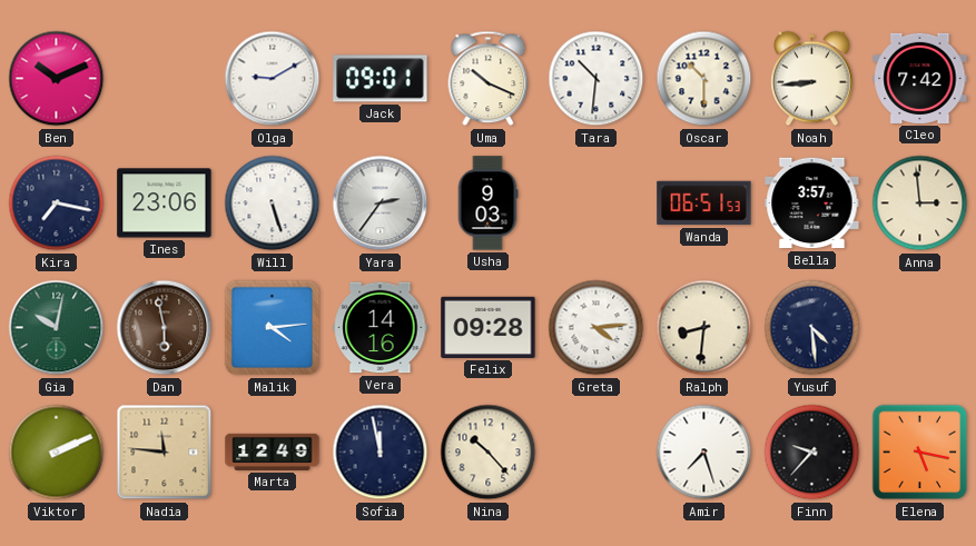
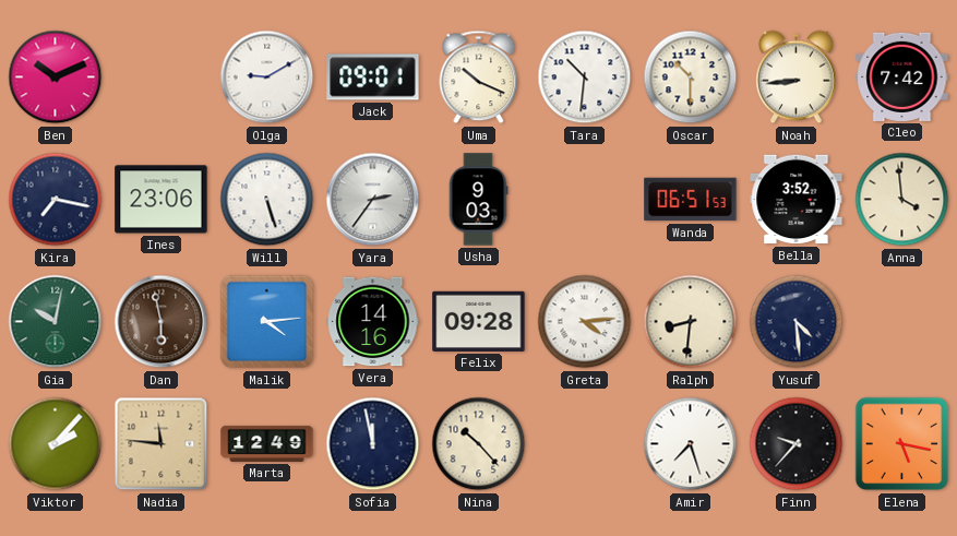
Bella: 3:57 -> 3:52
Anna: 2:59 -> 3:59
Viktor: 2:11 -> 2:07
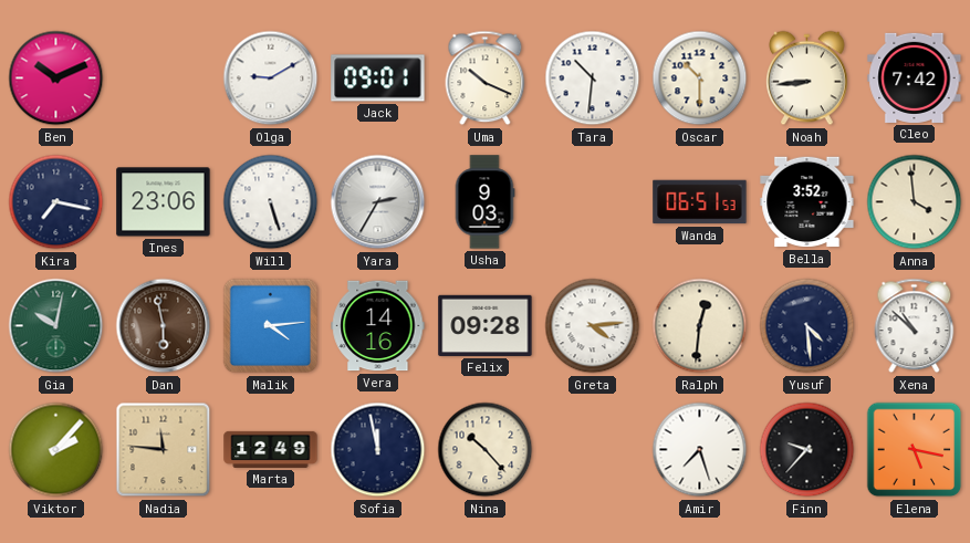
Yara: 2:36 -> 2:35
Ralph: 8:31 -> 12:31
Xena: none -> 10:52
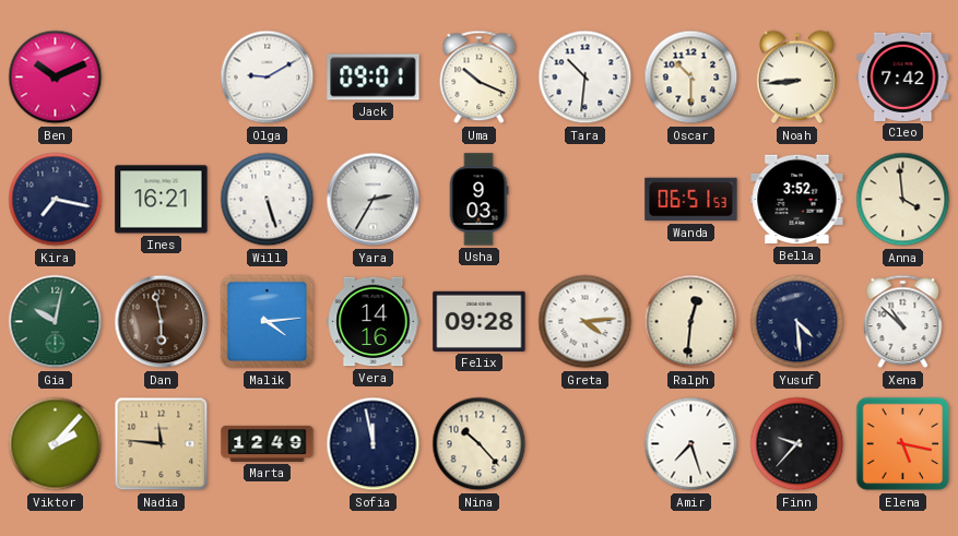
Ines: 23:06 -> 16:21
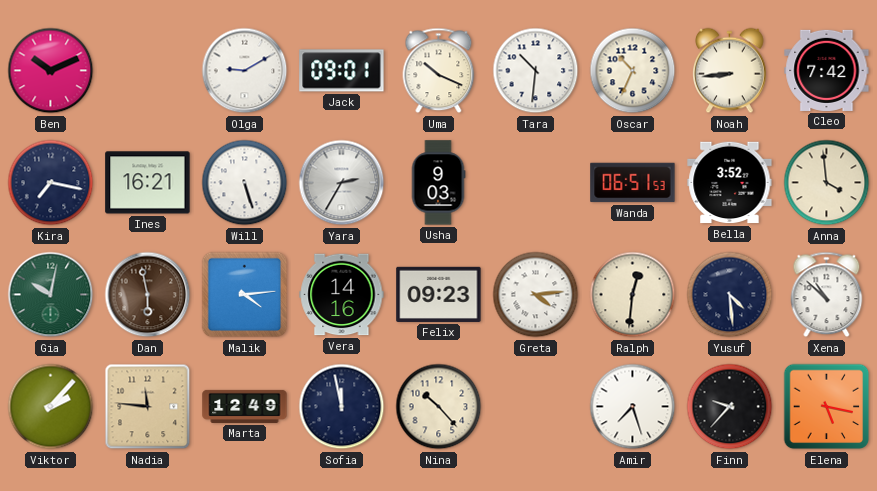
Oscar: 10:30 -> 10:34
Felix: 09:28 -> 09:23
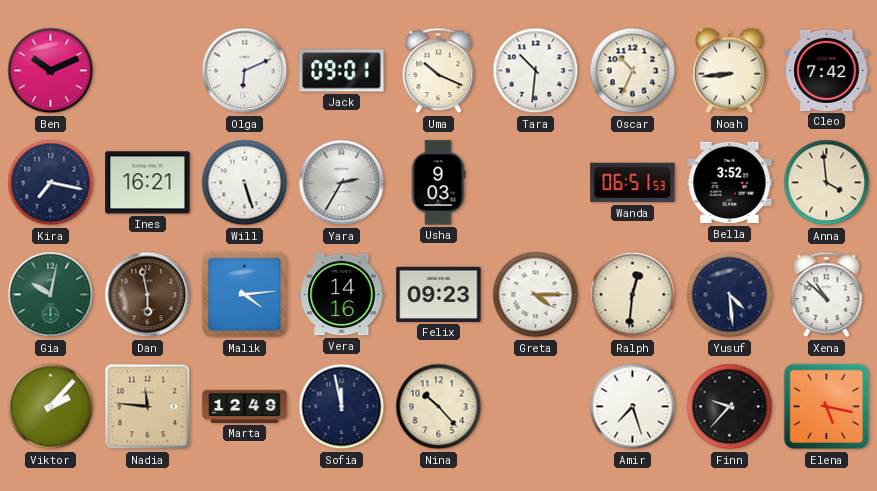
Olga: 9:10 -> 6:11
Greta: 4:14 -> 4:15
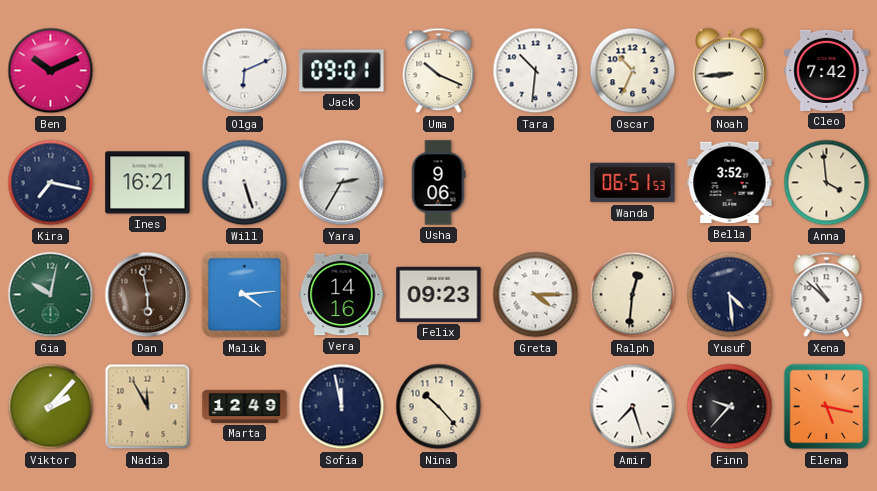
Usha: 9:03 -> 9:06
Nadia: 11:46 -> 11:55
